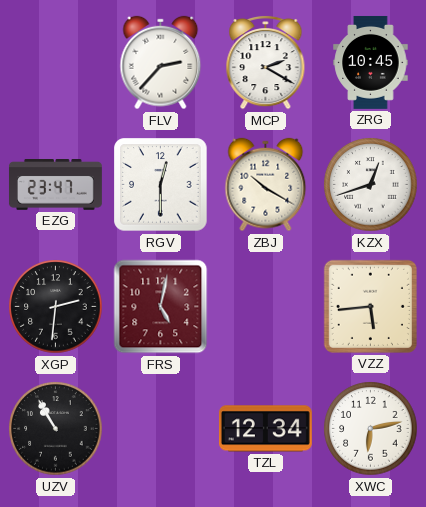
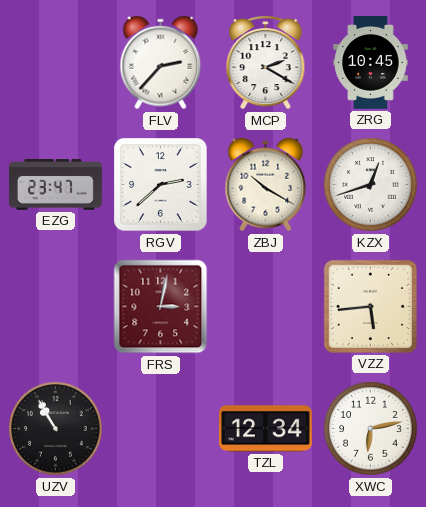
RGV: 12:30 -> 2:38
XGP: 2:31 -> none
FRS: 5:02 -> 3:02
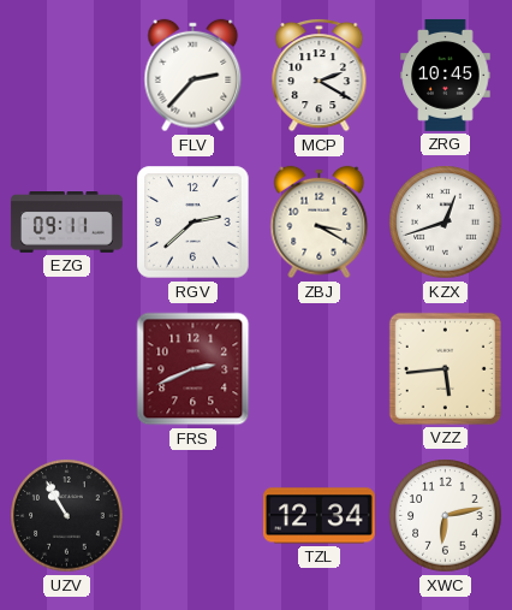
EZG: 23:47 -> 09:11
ZBJ: 10:20 -> 3:20
FRS: 3:02 -> 2:41
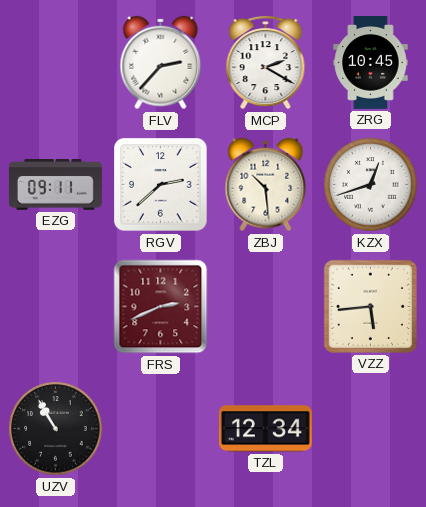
ZBJ: 3:20 -> 10:29
XWC: 6:13 -> none
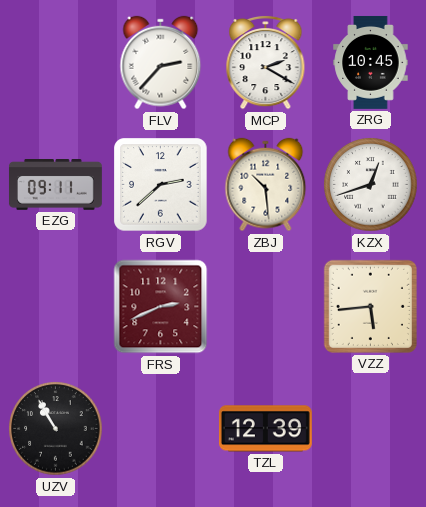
TZL: 12:34 -> 12:39
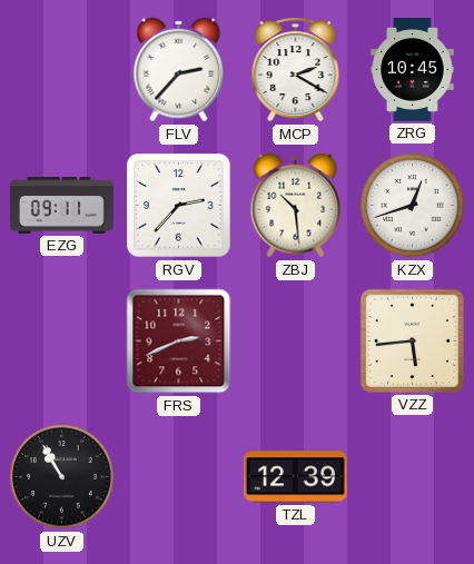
RGV: 2:38 -> 2:37
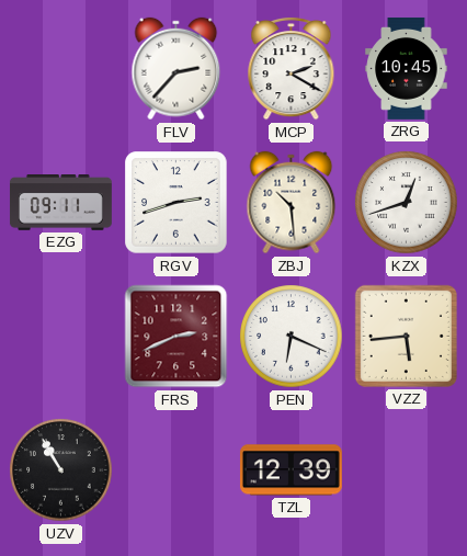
RGV: 2:37 -> 2:42
PEN: none -> 6:19
